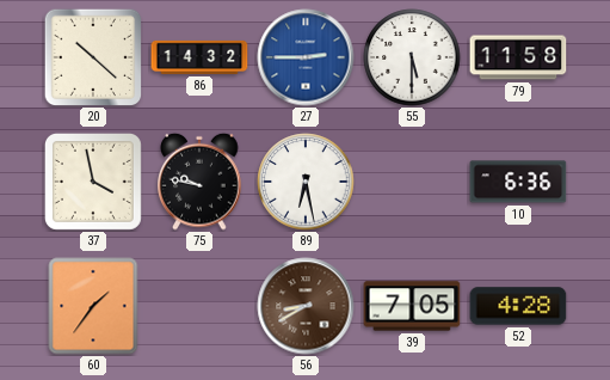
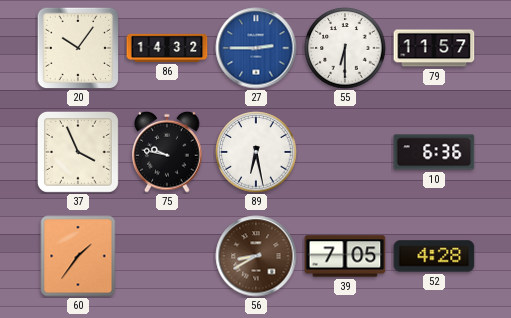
20: 10:22 -> 10:06
55: 5:30 -> 6:30
79: 11:58 -> 11:57
37: 3:58 -> 3:56
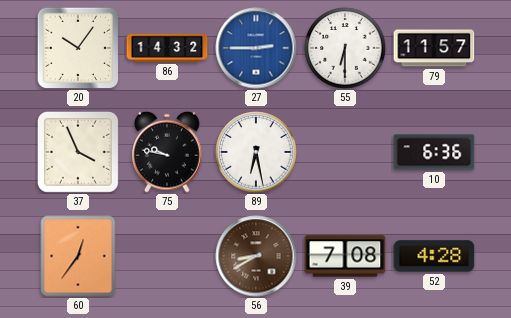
60: 1:36 -> 12:36
39: 7:05 -> 7:08
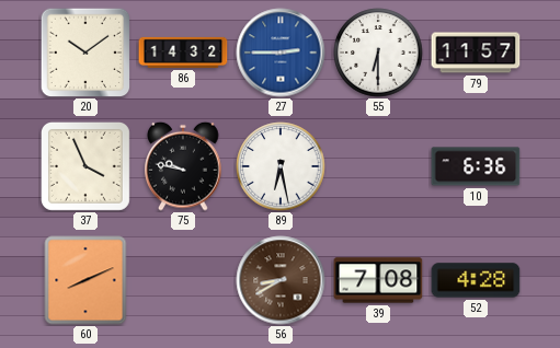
20: 10:06 -> 10:09
60: 12:36 -> 8:11
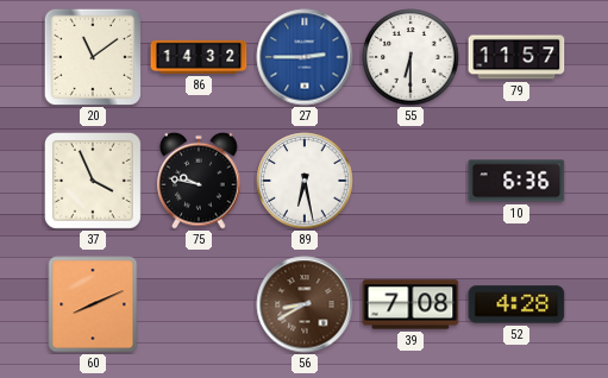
20: 10:09 -> 11:09
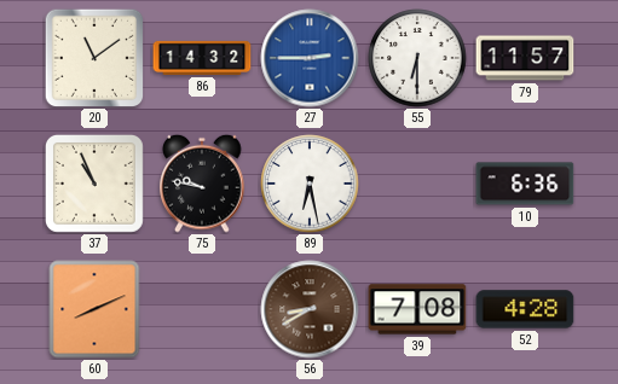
37: 3:56 -> 10:56
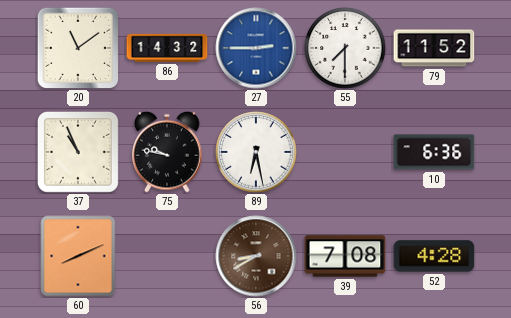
55: 6:30 -> 7:30
79: 11:57 -> 11:52
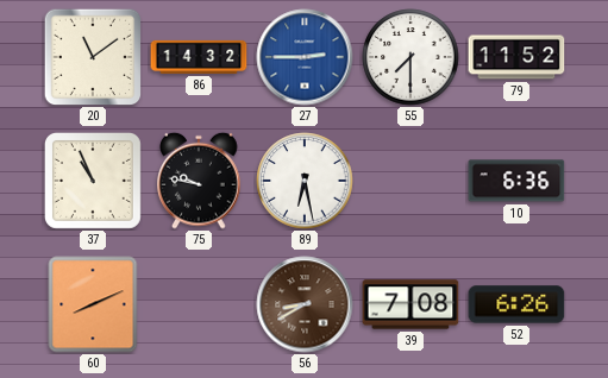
52: 4:28 -> 6:26
